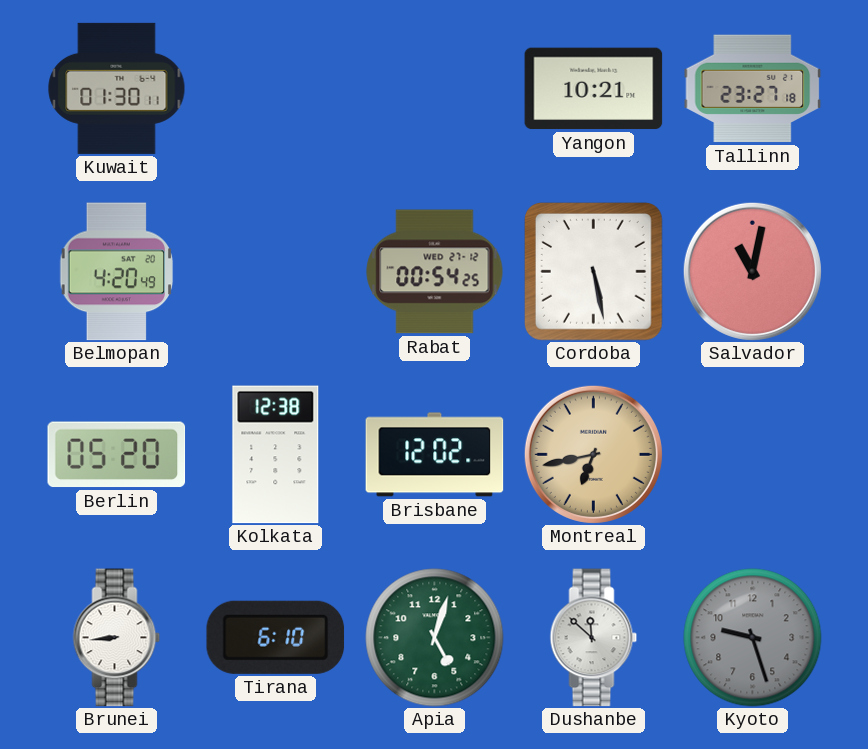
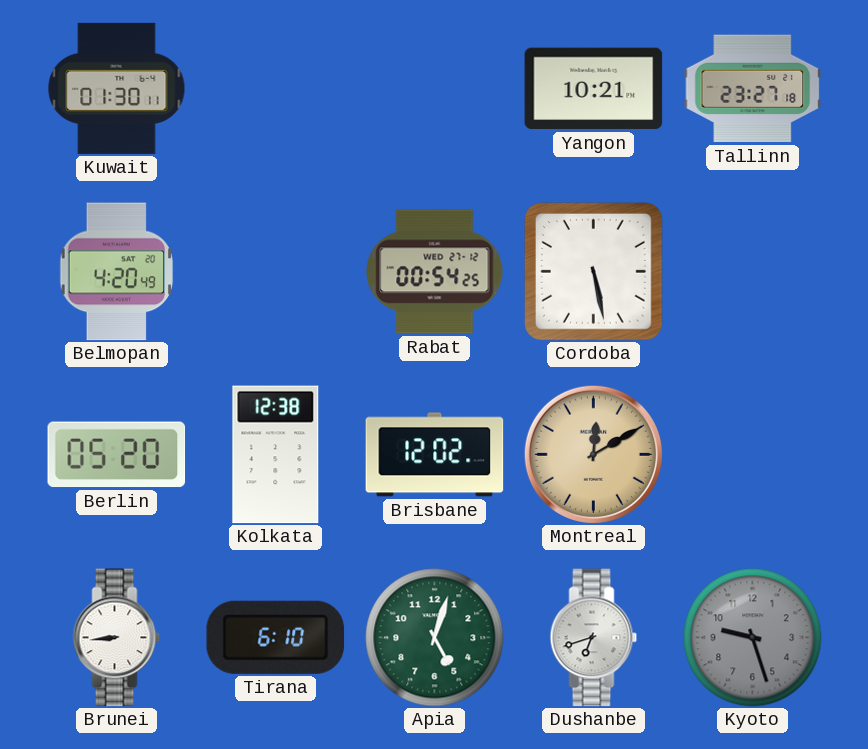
Salvador: 11:02 -> none
Montreal: 6:43 -> 12:10
Dushanbe: 11:52 -> 6:42
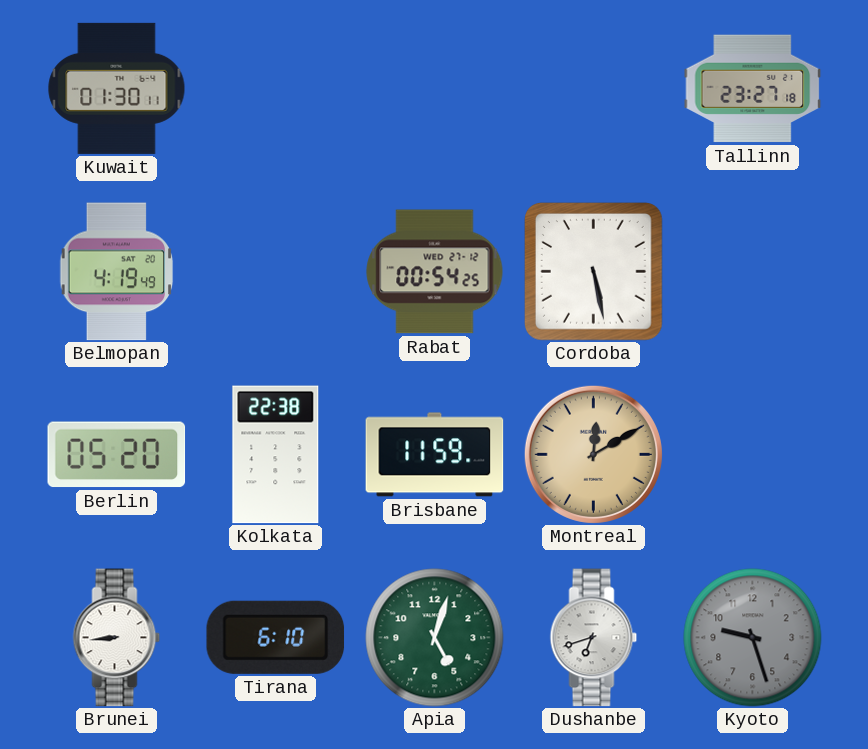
Yangon: 10:21 -> none
Belmopan: 4:20 -> 4:19
Kolkata: 12:38 -> 22:38
Brisbane: 12:02 -> 11:59
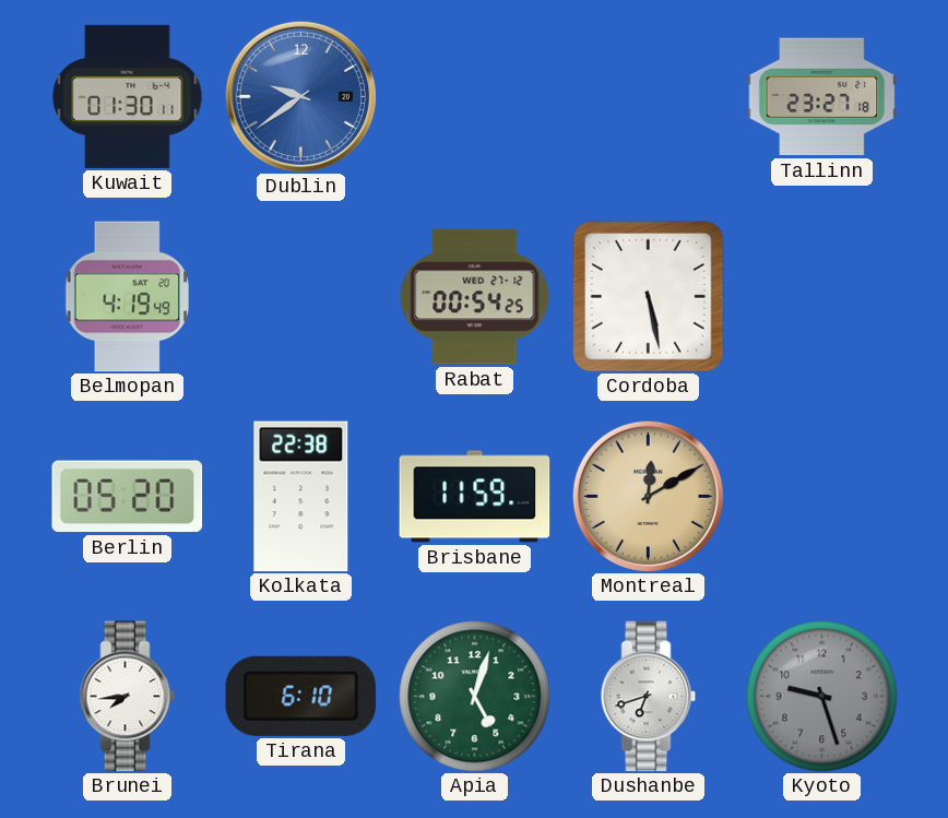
Dublin: none -> 9:39
Brunei: 8:44 -> 7:44
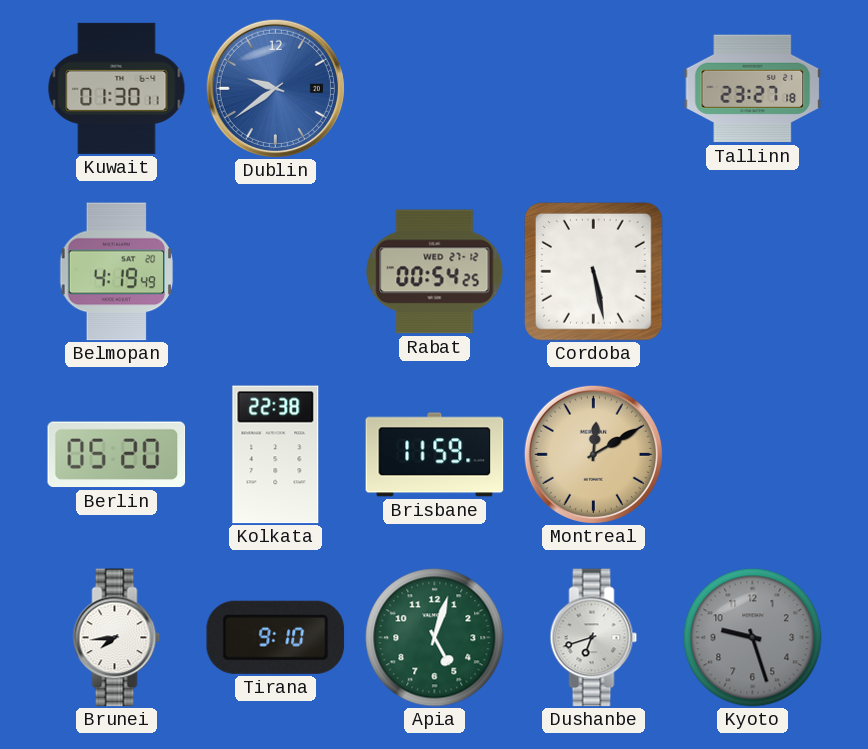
Tirana: 6:10 -> 9:10
